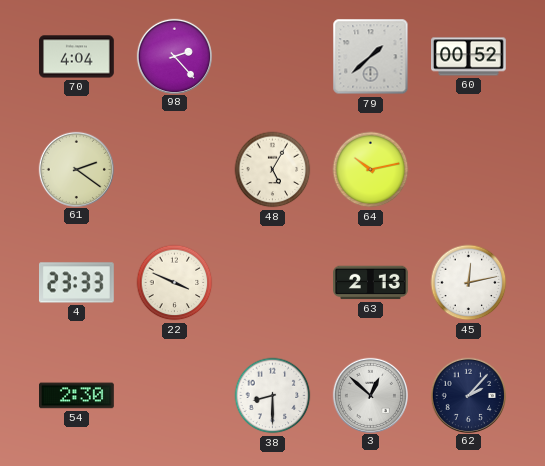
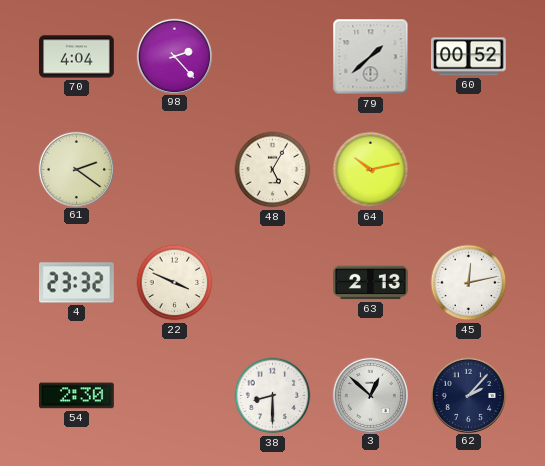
4: 23:33 -> 23:32
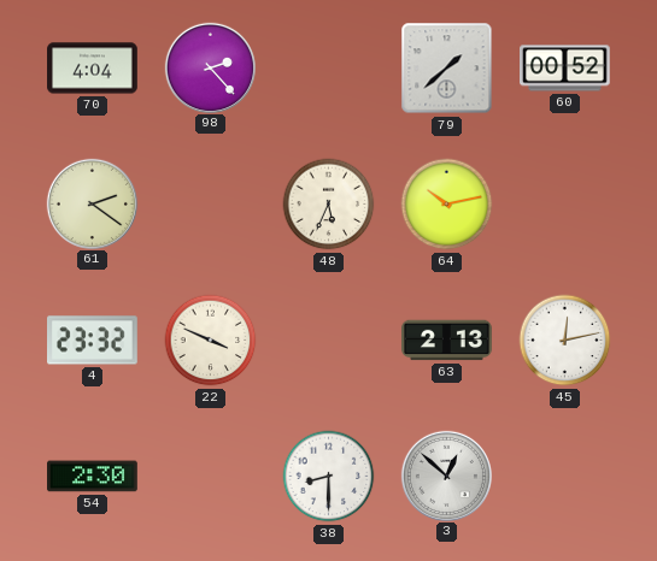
48: 5:05 -> 5:34
62: 2:07 -> none
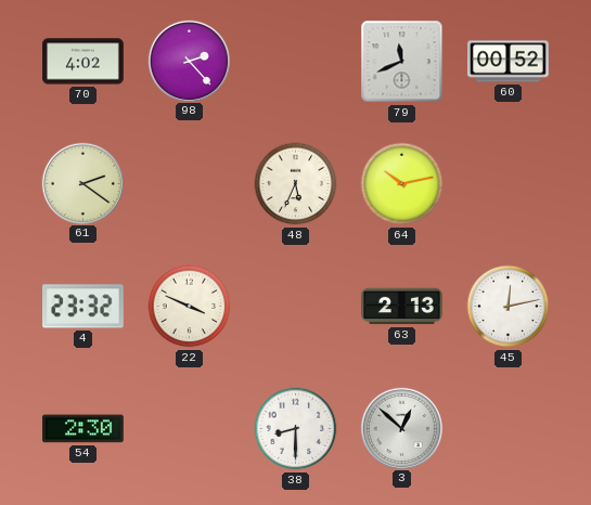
70: 4:04 -> 4:02
79: 1:38 -> 11:41
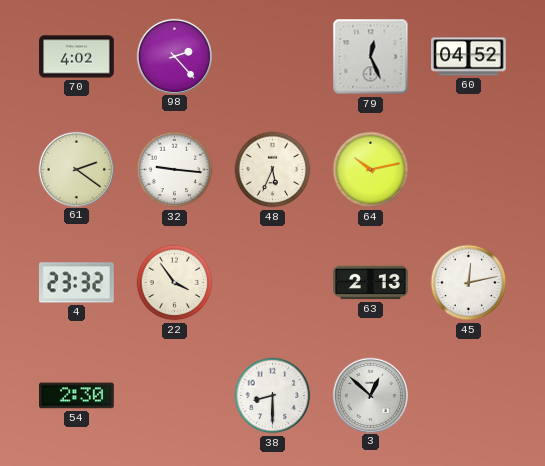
79: 11:41 -> 12:26
60: 00:52 -> 04:52
32: none -> 9:16
22: 3:49 -> 3:54
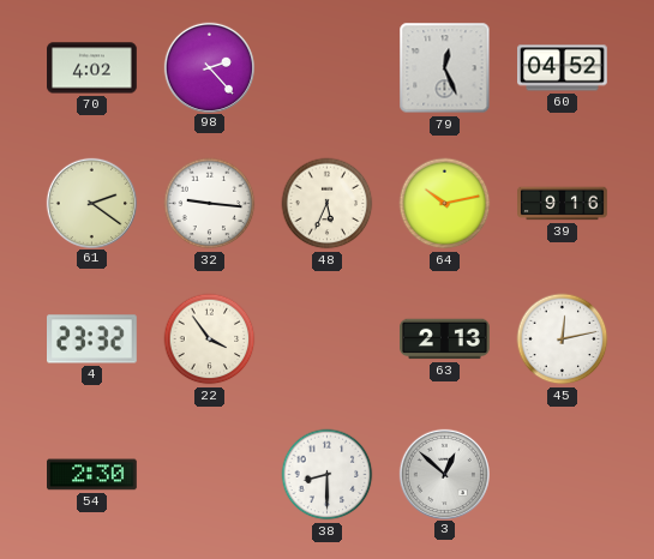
39: none -> 9:16
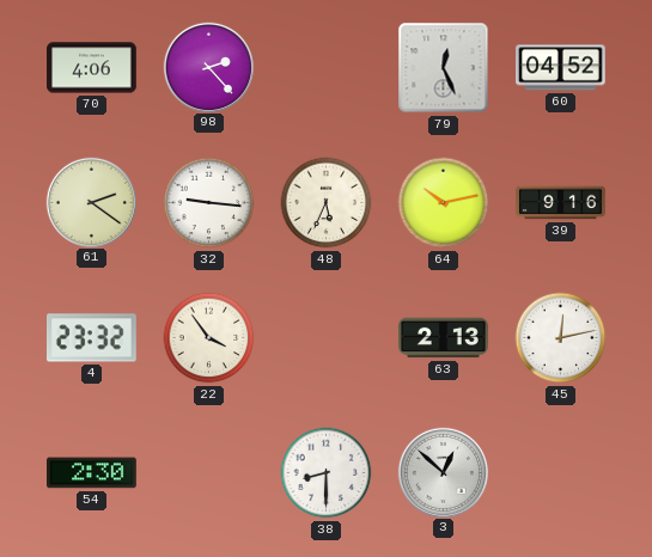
70: 4:02 -> 4:06
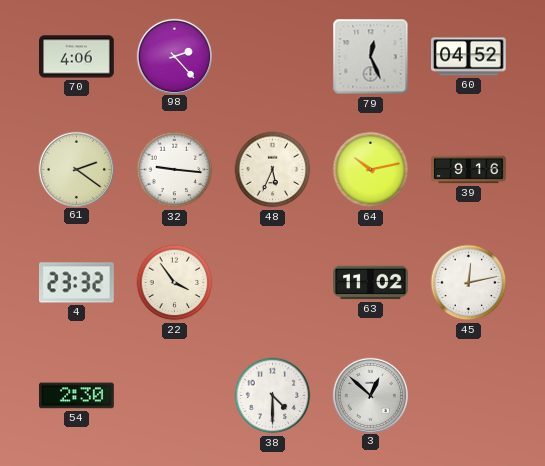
63: 2:13 -> 11:02
38: 8:30 -> 4:30
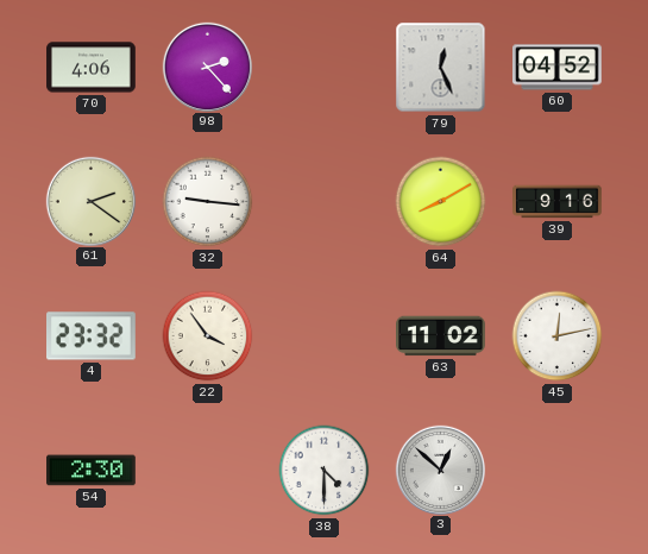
48: 5:34 -> none
64: 10:13 -> 8:10
